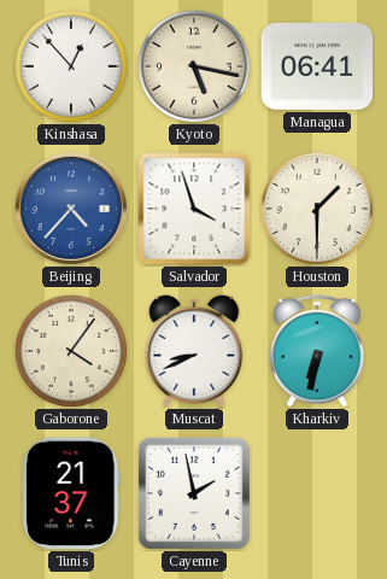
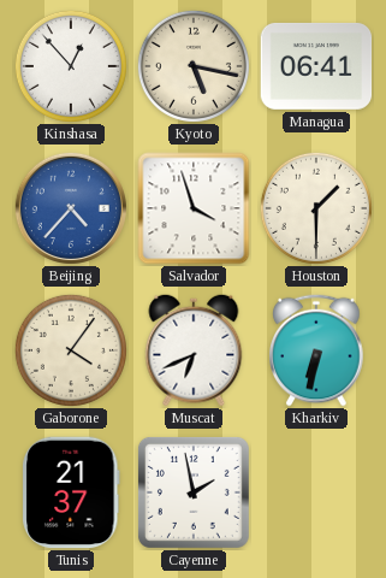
Muscat: 8:41 -> 6:41
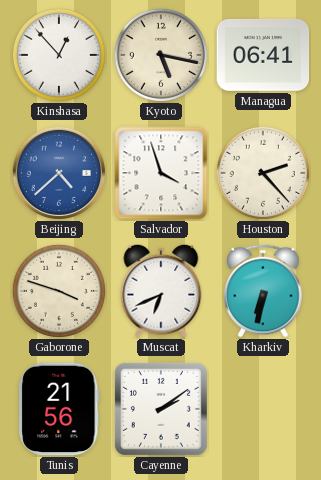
Beijing: 4:37 -> 4:38
Houston: 1:30 -> 2:23
Gaborone: 4:06 -> 3:48
Tunis: 21:37 -> 21:56
Cayenne: 1:58 -> 2:09
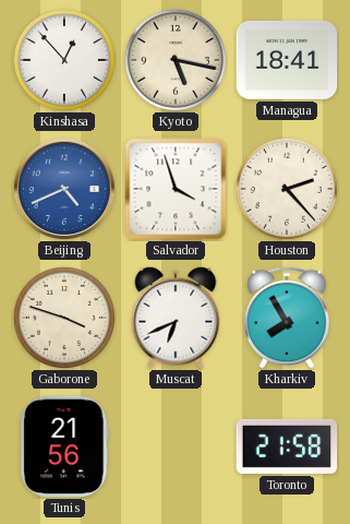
Managua: 06:41 -> 18:41
Beijing: 4:38 -> 4:41
Kharkiv: 6:32 -> 7:55
Cayenne: 2:09 -> none
Toronto: none -> 21:58
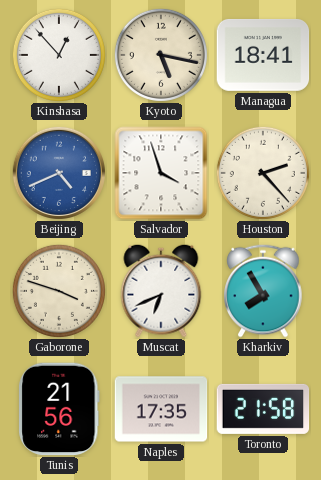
Naples: none -> 17:35
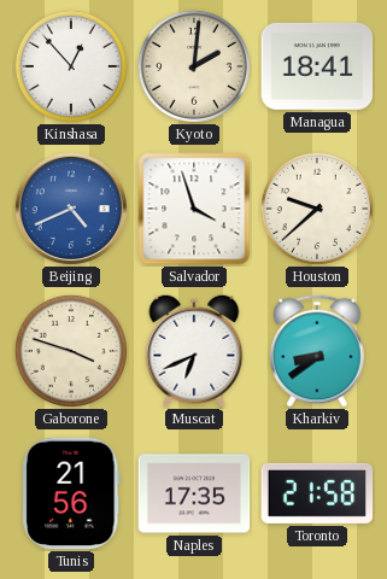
Kyoto: 5:17 -> 2:01
Houston: 2:23 -> 9:38
Kharkiv: 7:55 -> 8:39
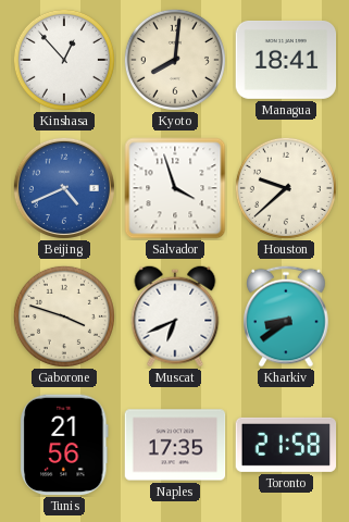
Kyoto: 2:01 -> 8:01
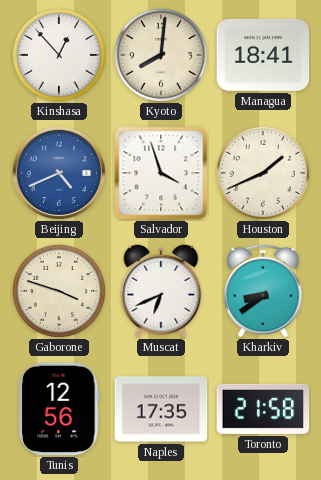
Houston: 9:38 -> 1:41
Tunis: 21:56 -> 12:56
